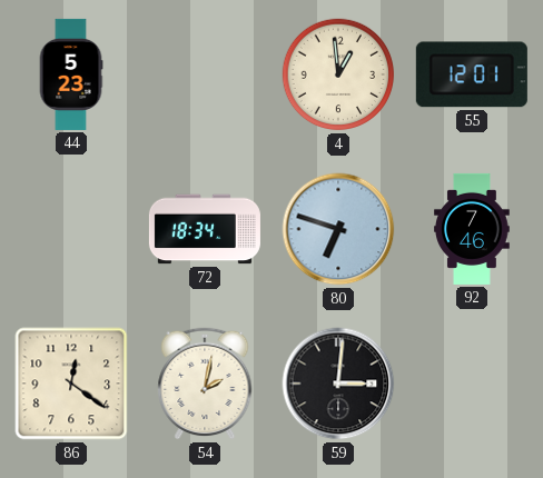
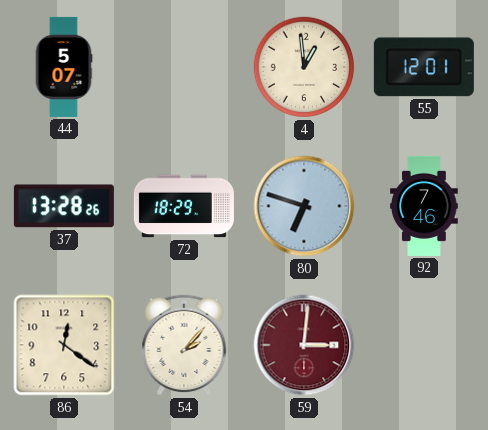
44: 5:23 -> 5:07
37: none -> 13:28
72: 18:34 -> 18:29
54: 2:02 -> 2:07
59 dial: black -> burgundy
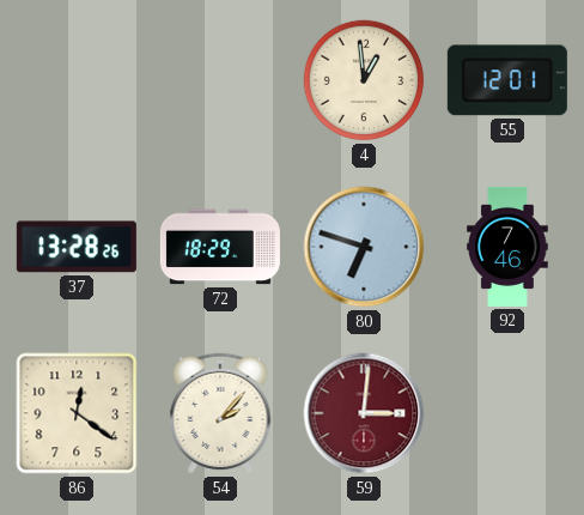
44: 5:07 -> none
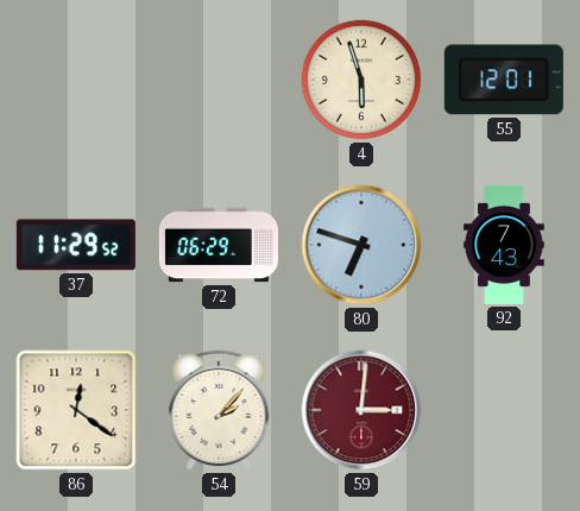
4: 12:59 -> 5:57
37: 13:28 -> 11:29
72: 18:29 -> 06:29
92: 7:46 -> 7:43
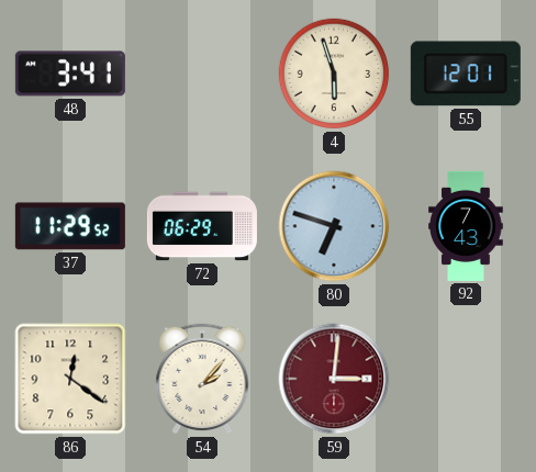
48: none -> 3:41
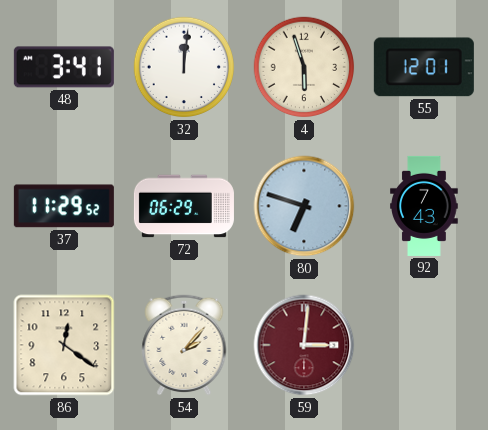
32: none -> 12:01
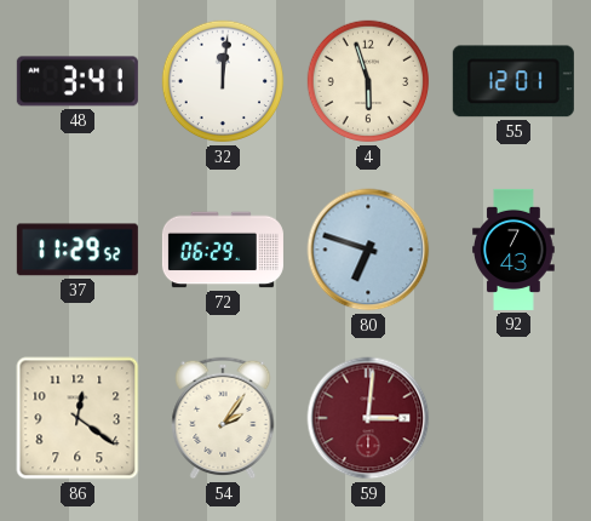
54: 2:07 -> 2:06
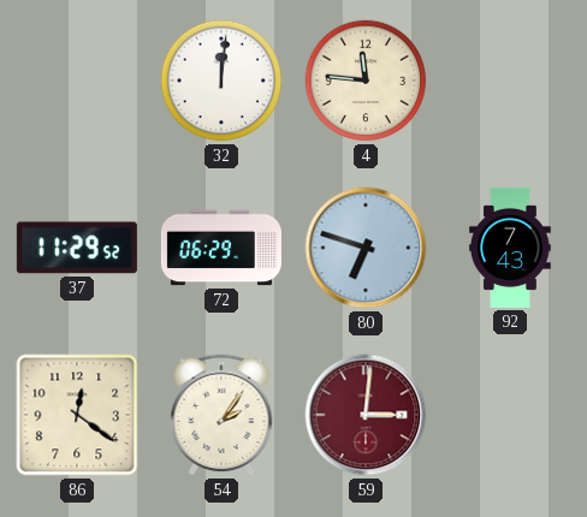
48: 3:41 -> none
4: 5:57 -> 11:46
55: 12:01 -> none
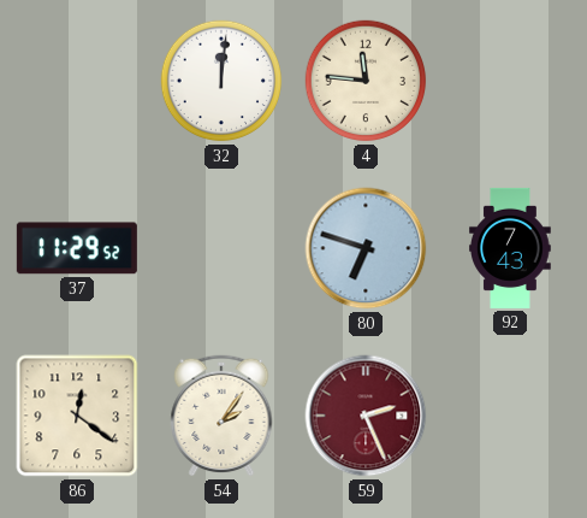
72: 06:29 -> none
59: 3:01 -> 2:26
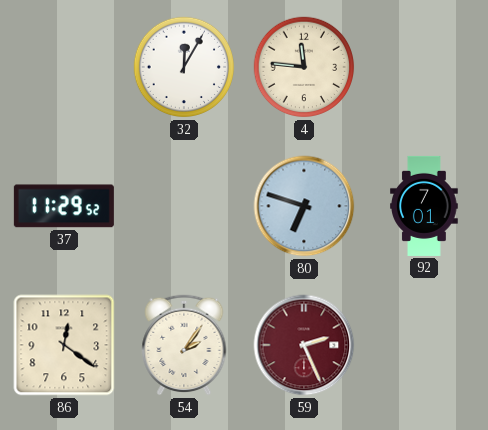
32: 12:01 -> 12:05
92: 7:43 -> 7:01
